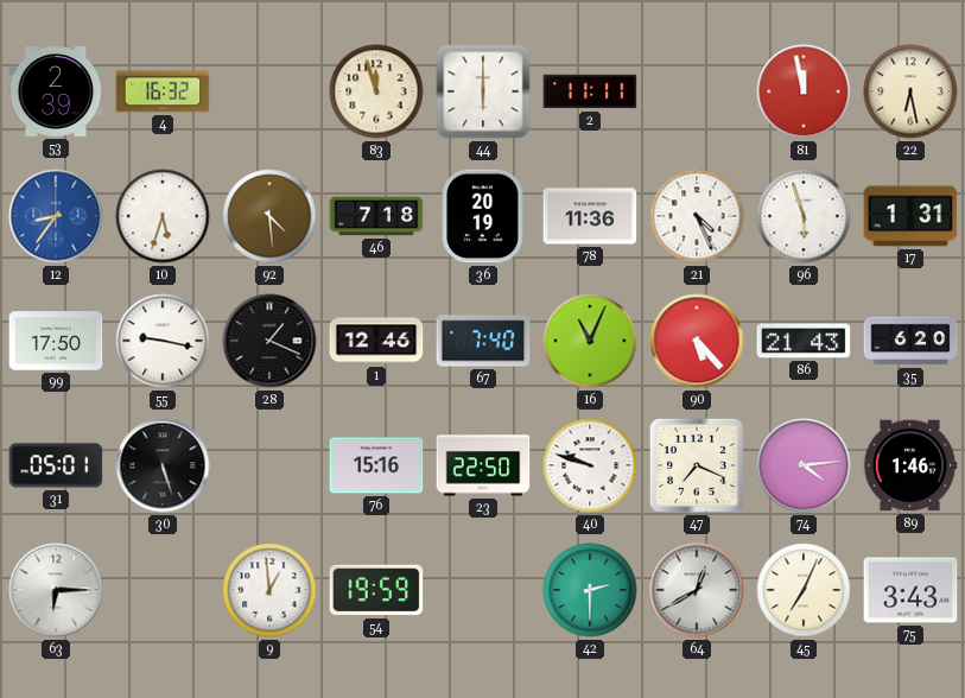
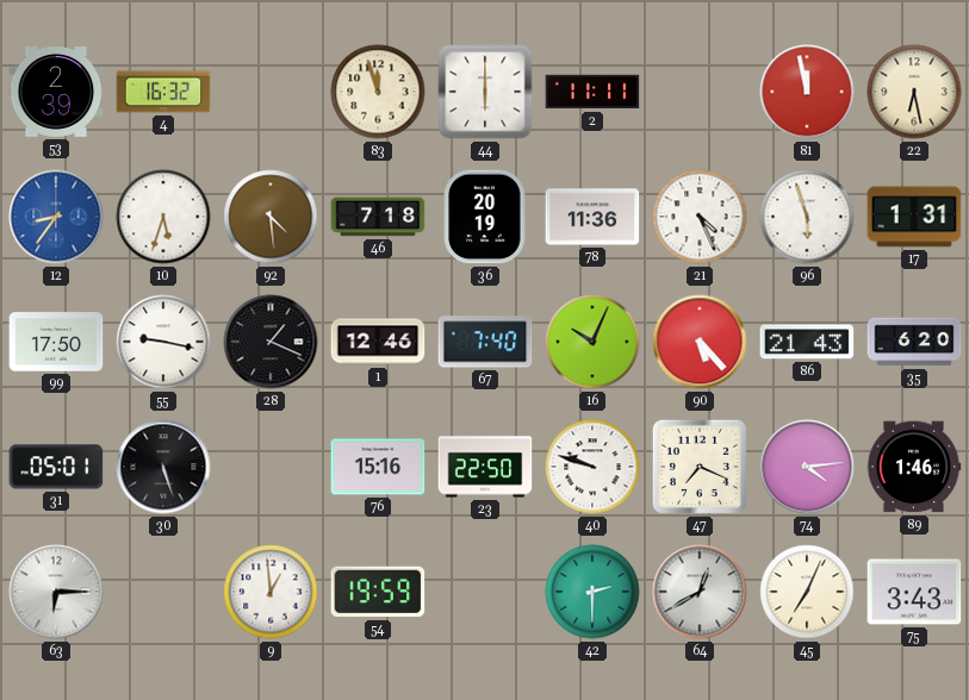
16: 11:04 -> 10:04
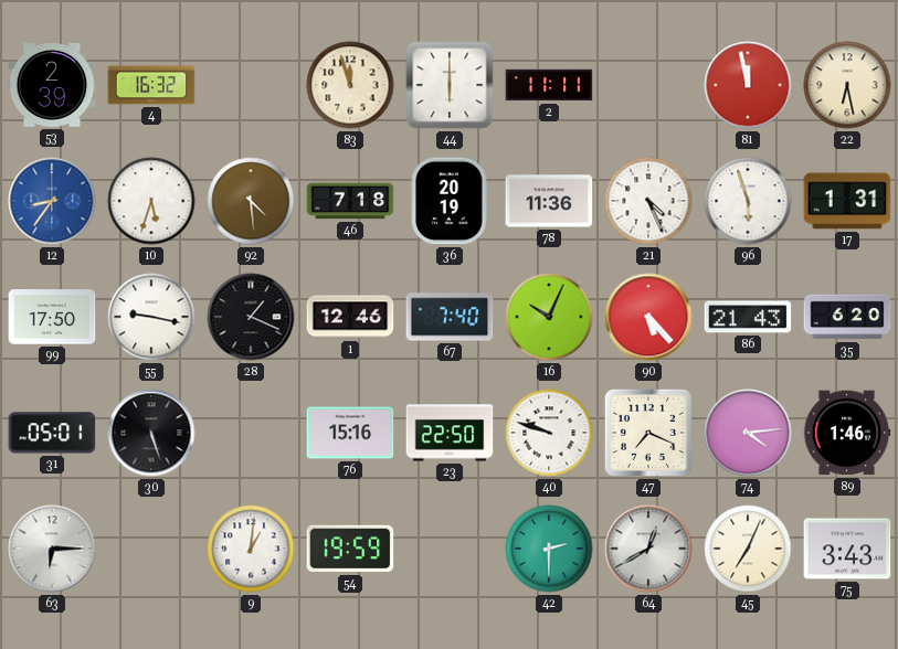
9: 12:59 -> 1:01
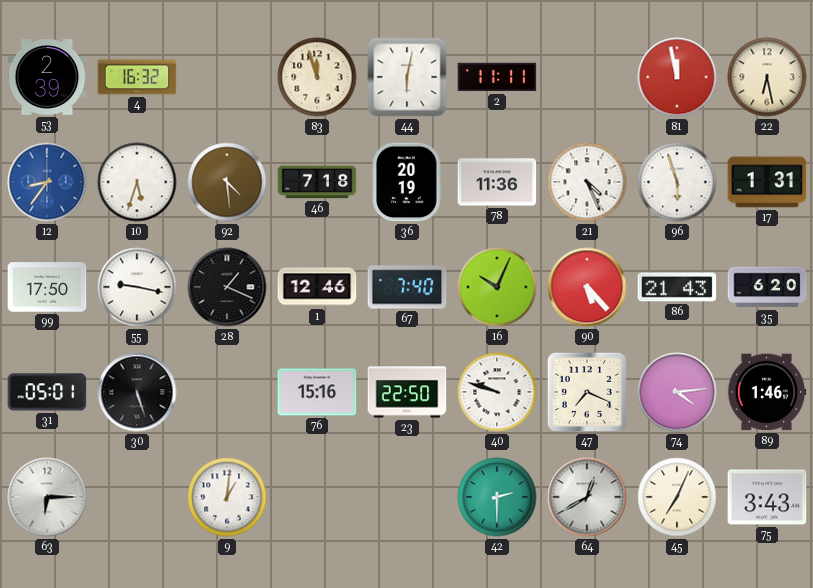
44: 6:00 -> 6:02
54: 19:59 -> none
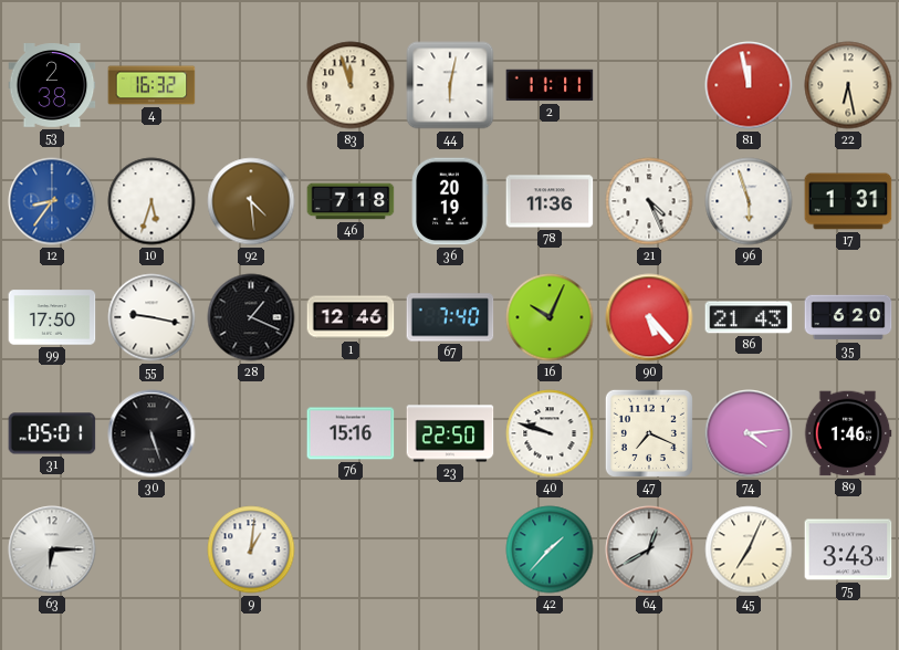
53: 2:39 -> 2:38
42: 2:30 -> 1:37
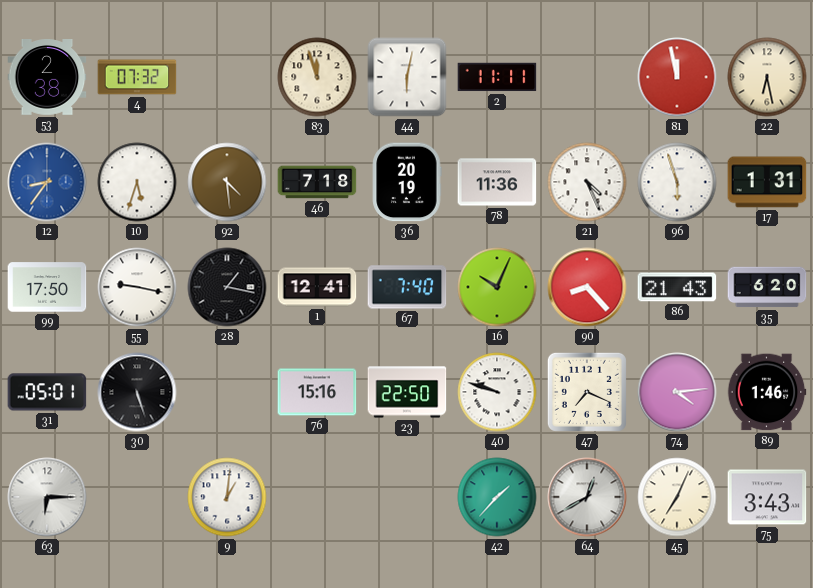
4: 16:32 -> 07:32
28: 1:19 -> 1:17
1: 12:46 -> 12:41
90: 5:23 -> 8:23
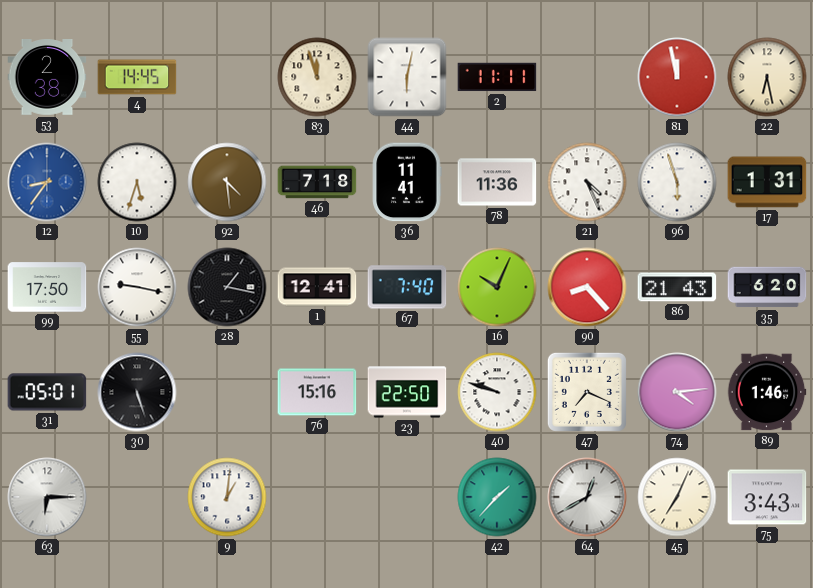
4: 07:32 -> 14:45
36: 20:19 -> 11:41
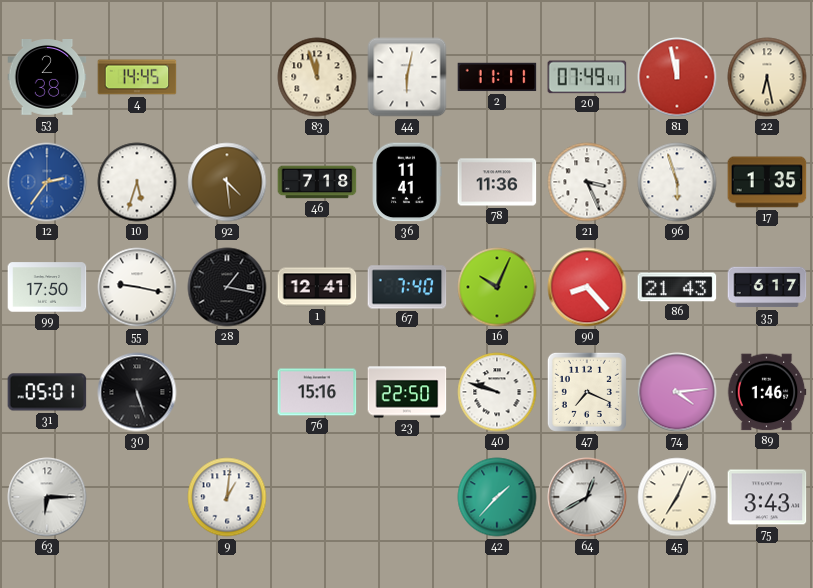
20: none -> 07:49
12: 8:36 -> 2:36
21: 4:26 -> 3:26
17: 1:31 -> 1:35
35: 6:20 -> 6:17
